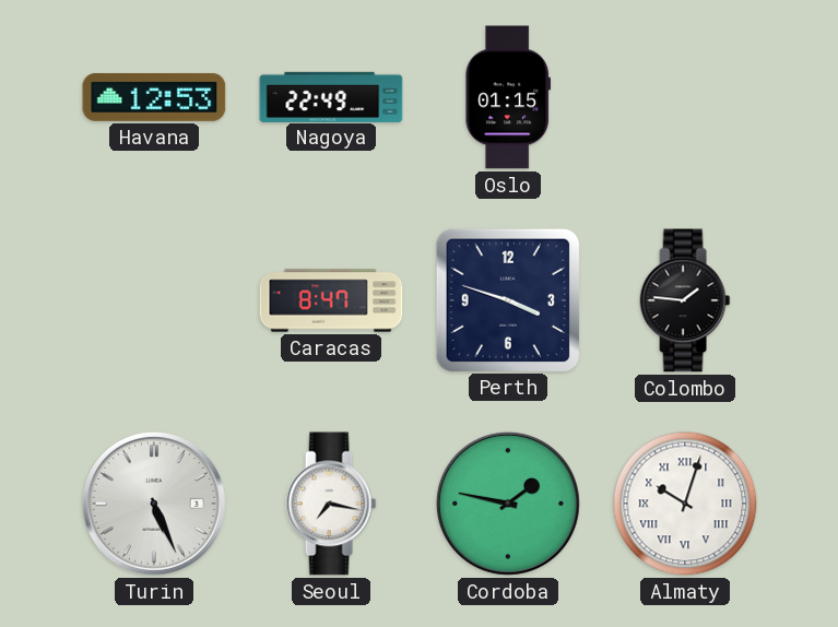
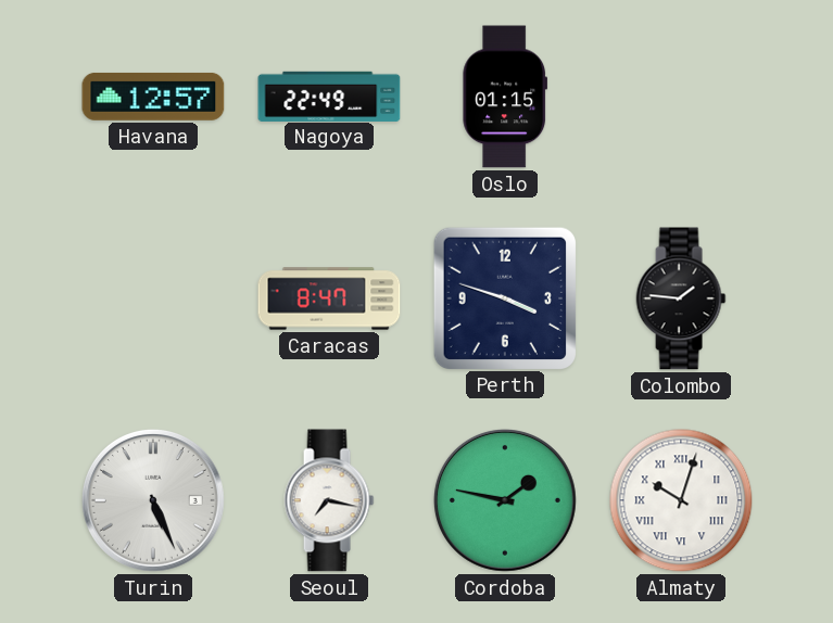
Havana: 12:53 -> 12:57
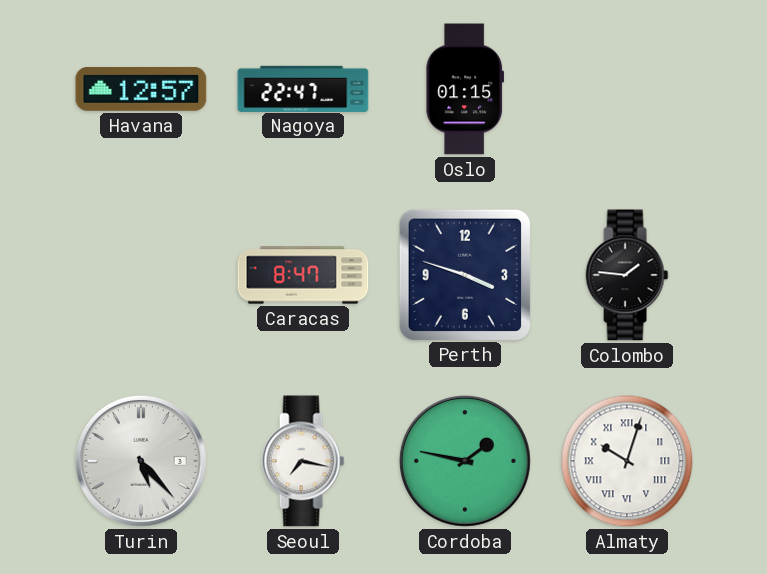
Nagoya: 22:49 -> 22:47
Turin: 5:26 -> 5:23
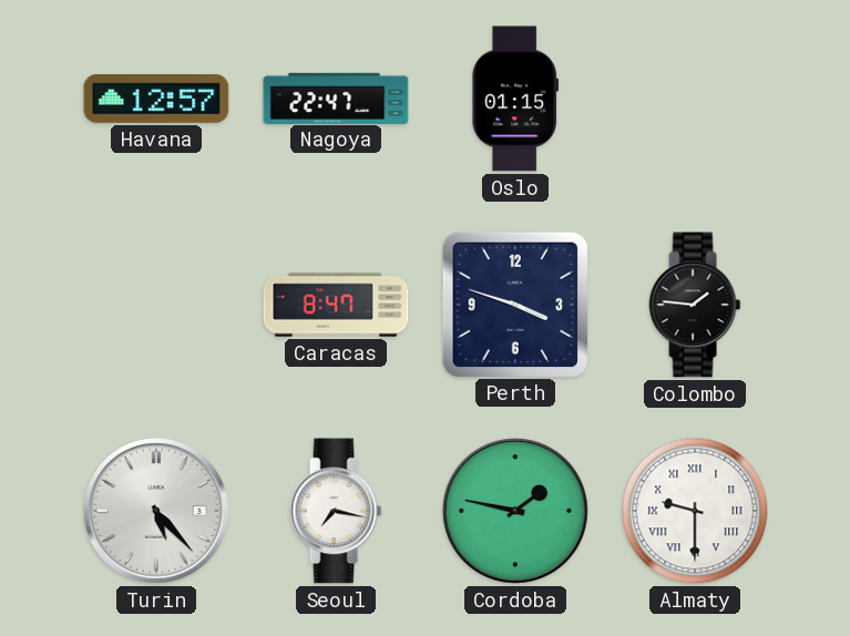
Almaty: 10:03 -> 9:30
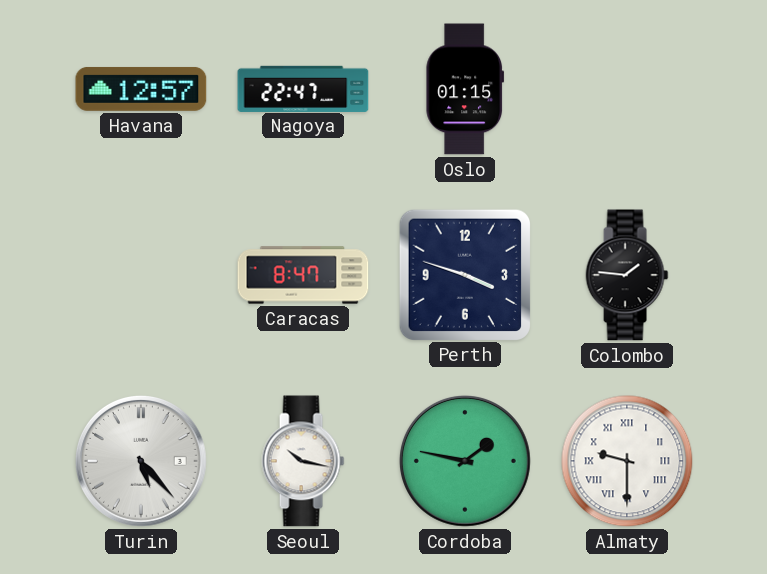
Seoul: 7:17 -> 10:17
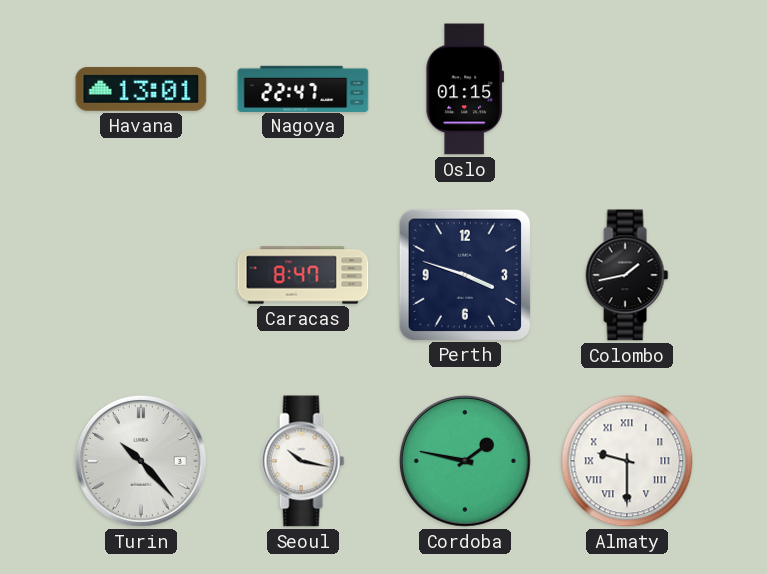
Havana: 12:57 -> 13:01
Colombo: 1:46 -> 1:43
Turin: 5:23 -> 10:23
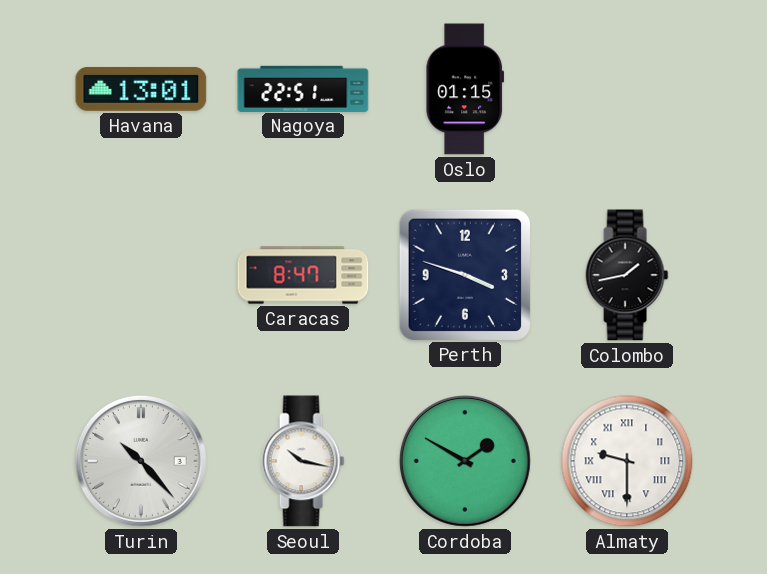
Nagoya: 22:47 -> 22:51
Cordoba: 1:47 -> 1:50
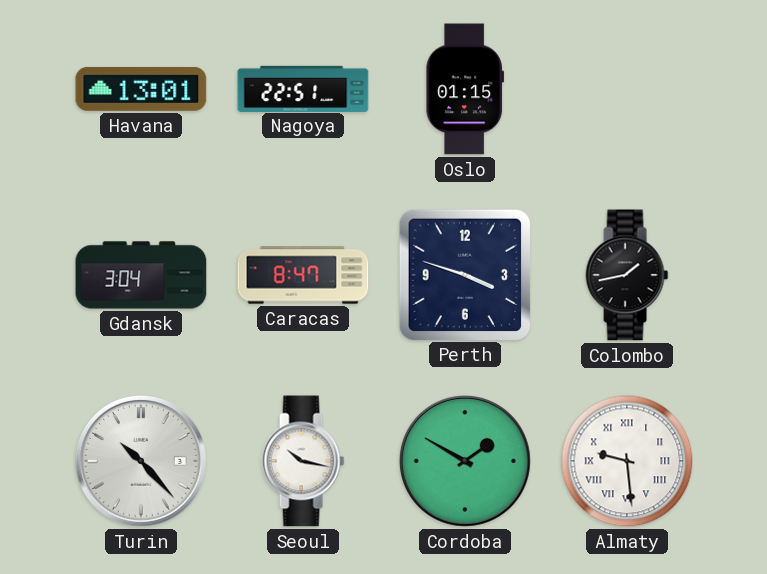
Gdansk: none -> 3:04
Almaty: 9:30 -> 9:29
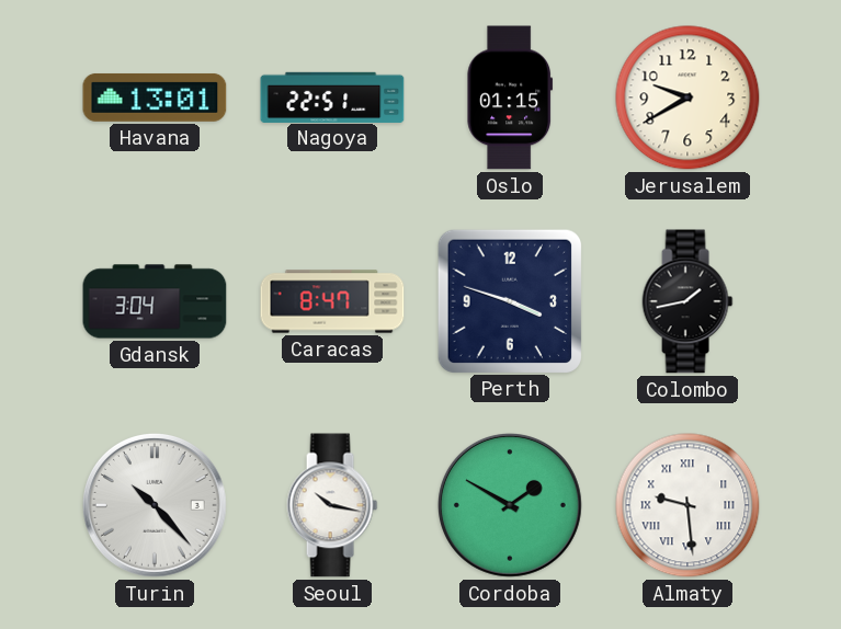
Jerusalem: none -> 9:40
